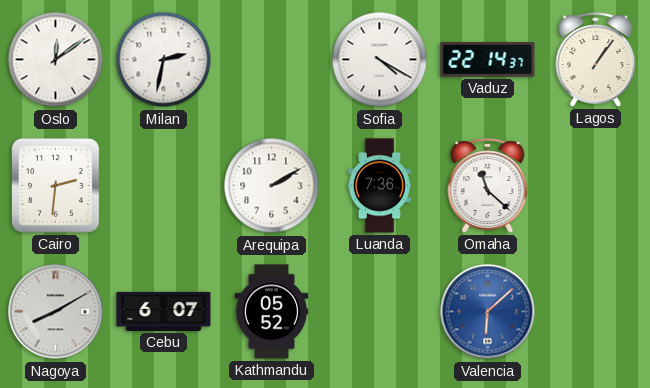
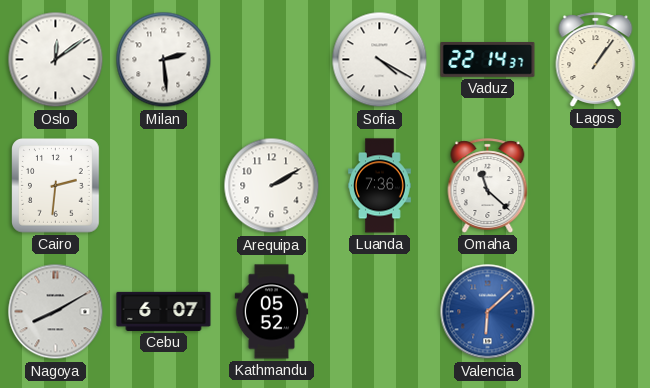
Milan: 2:32 -> 2:29
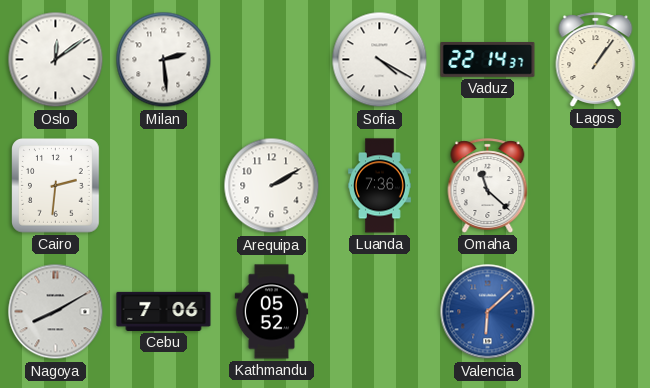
Cebu: 6:07 -> 7:06
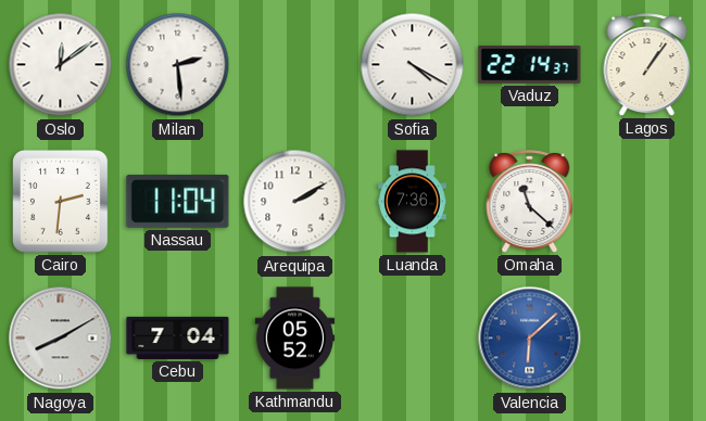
Nassau: none -> 11:04
Cebu: 7:06 -> 7:04
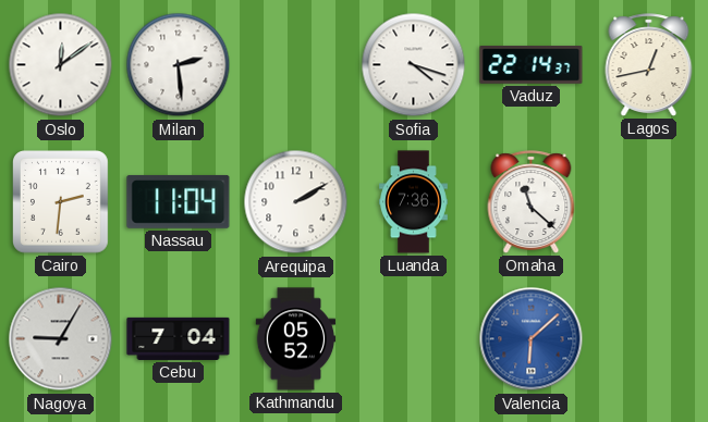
Sofia: 4:20 -> 4:18
Lagos: 1:06 -> 12:43
Nagoya: 8:10 -> 9:05
